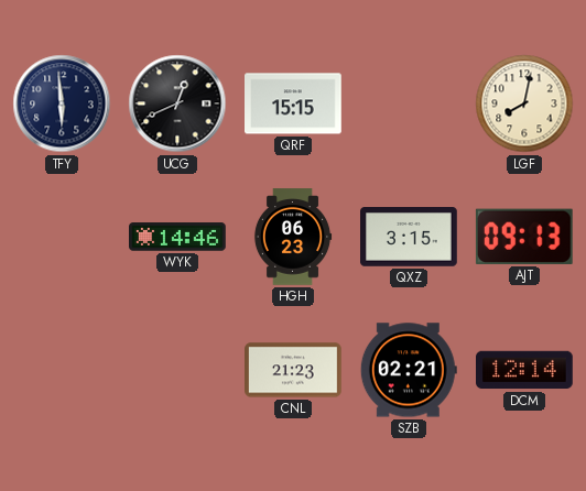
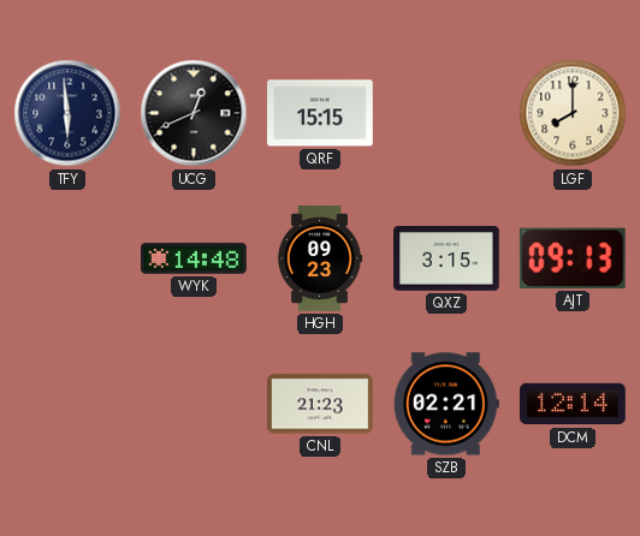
LGF: 8:02 -> 8:00
WYK: 14:46 -> 14:48
HGH: 06:23 -> 09:23
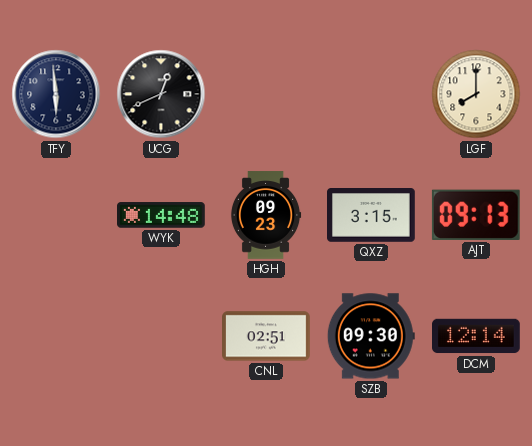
QRF: 15:15 -> none
CNL: 21:23 -> 02:51
SZB: 02:21 -> 09:30
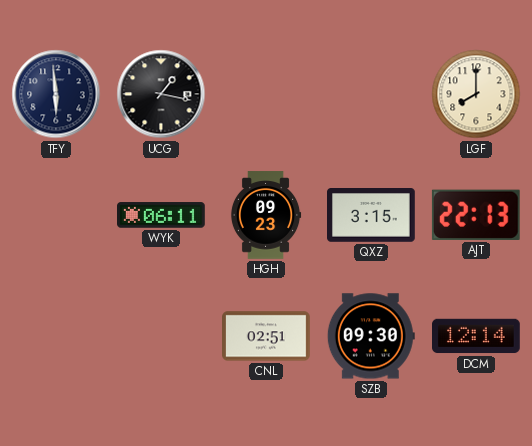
UCG: 12:41 -> 1:17
WYK: 14:48 -> 06:11
AJT: 09:13 -> 22:13
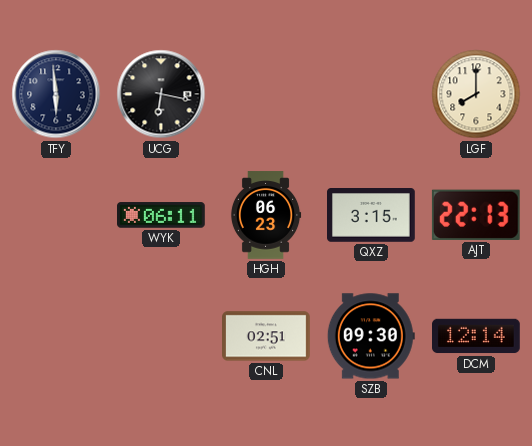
UCG: 1:17 -> 6:17
HGH: 09:23 -> 06:23
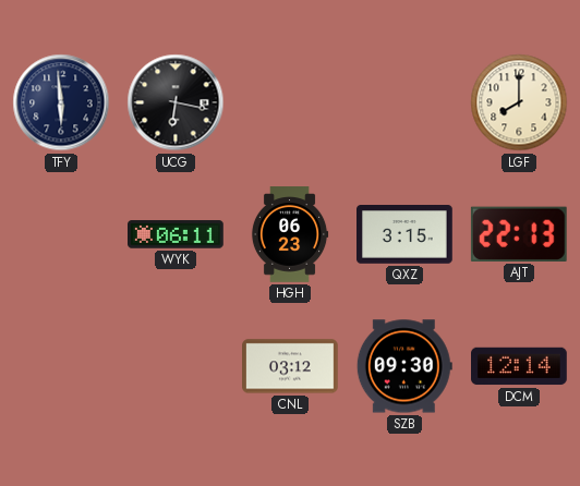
CNL: 02:51 -> 03:12
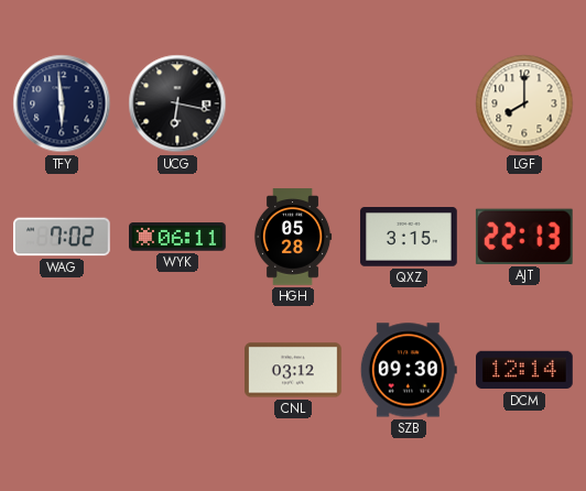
WAG: none -> 7:02
HGH: 06:23 -> 05:28
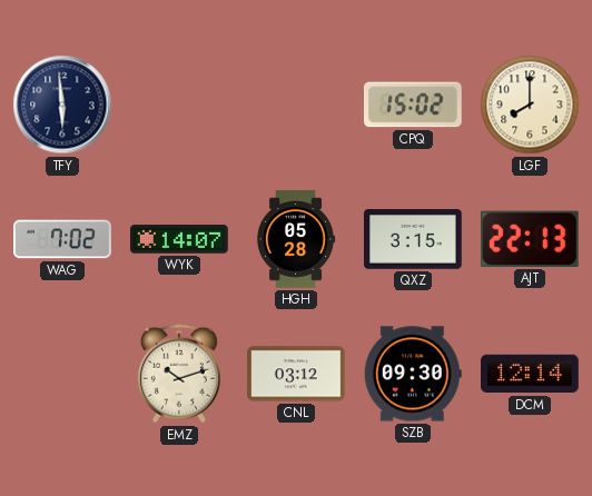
UCG: 6:17 -> none
CPQ: none -> 15:02
WYK: 06:11 -> 14:07
EMZ: none -> 10:12
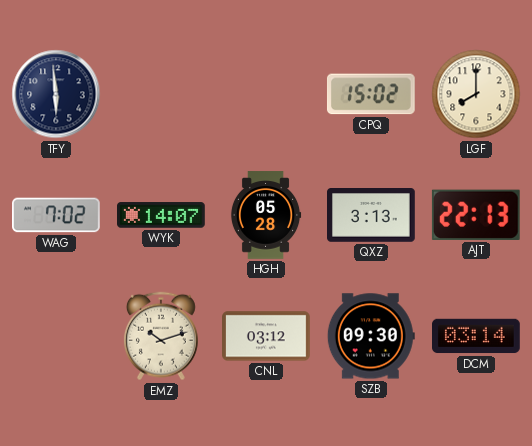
QXZ: 3:15 -> 3:13
DCM: 12:14 -> 03:14
